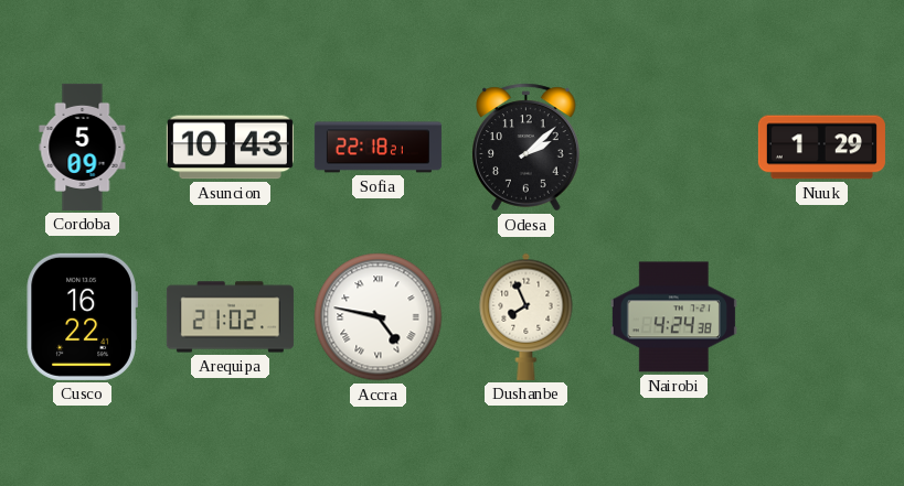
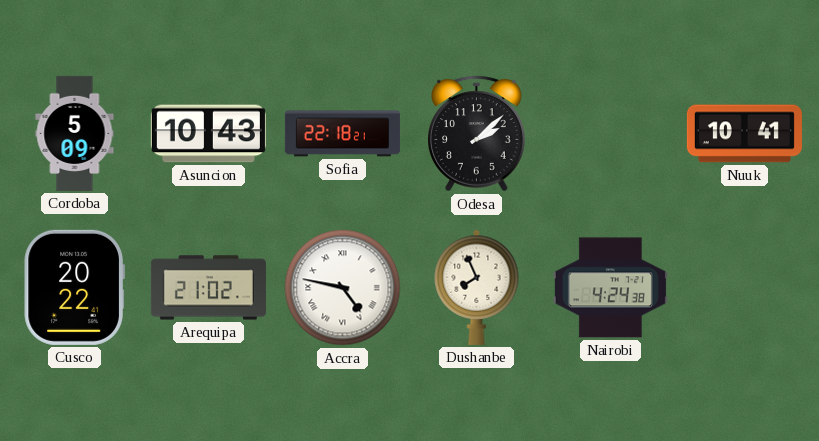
Nuuk: 1:29 -> 10:41
Cusco: 16:22 -> 20:22
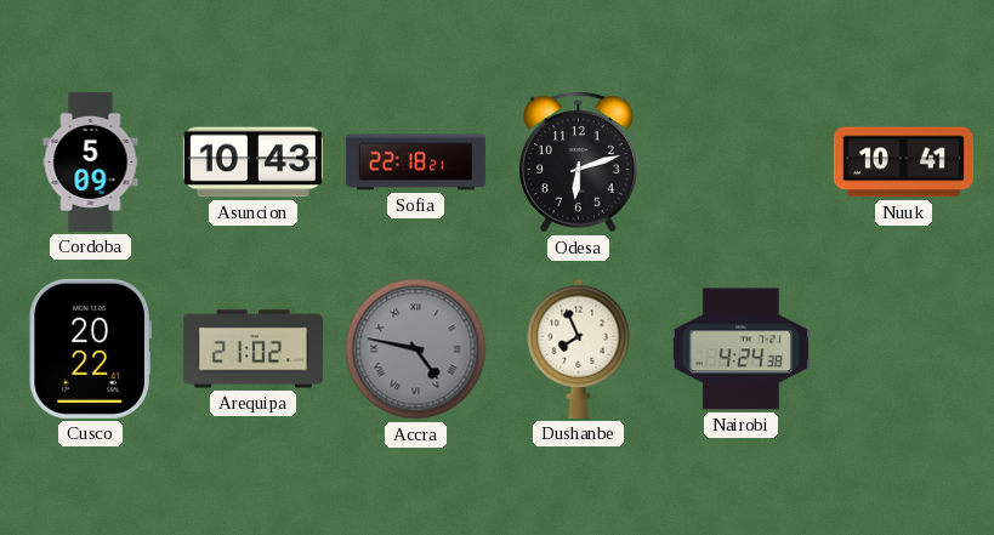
Odesa: 2:08 -> 6:12
Accra dial: white -> grey
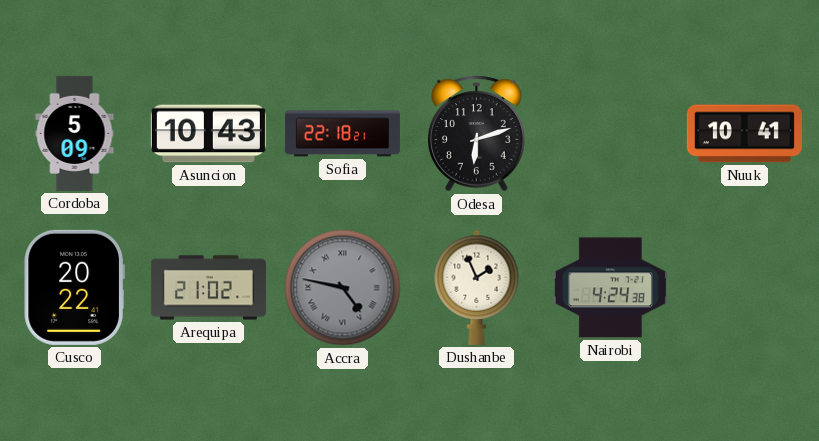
Dushanbe: 7:56 -> 1:56
